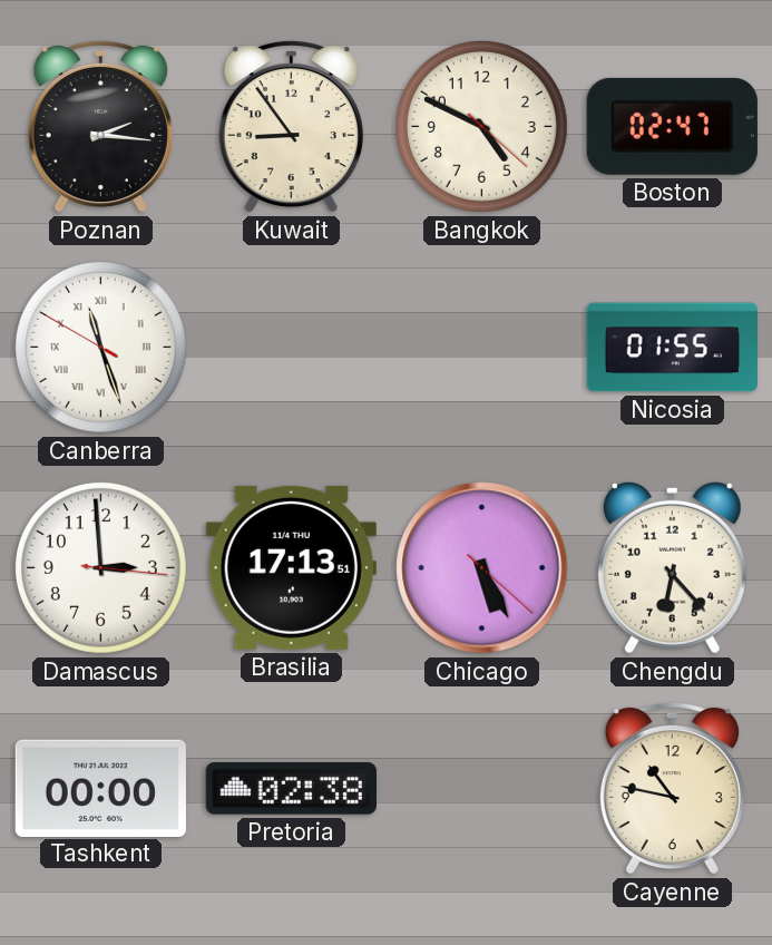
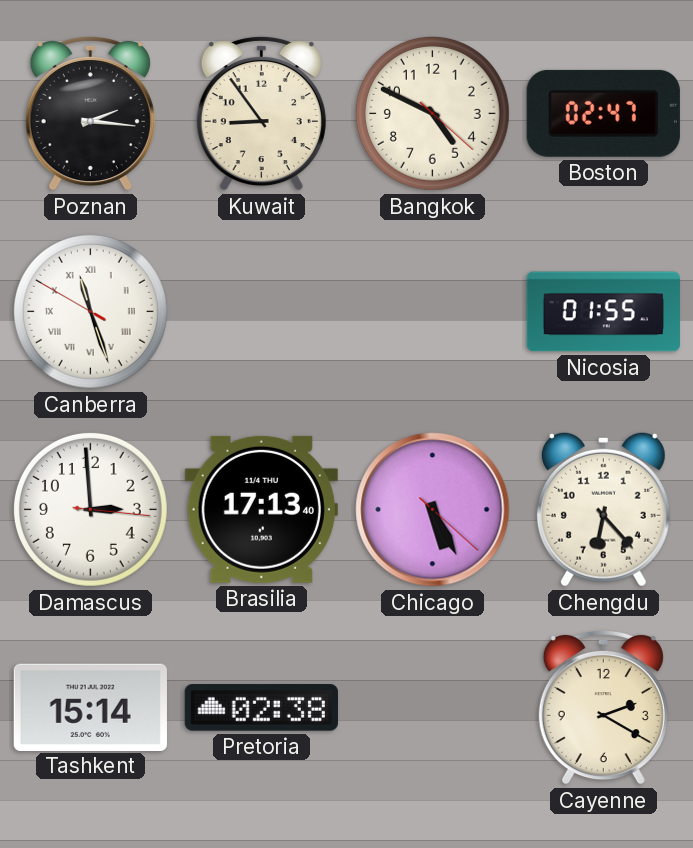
Brasilia: 17:13:51 -> 17:13:40
Tashkent: 00:00 -> 15:14
Cayenne: 10:47 -> 2:20
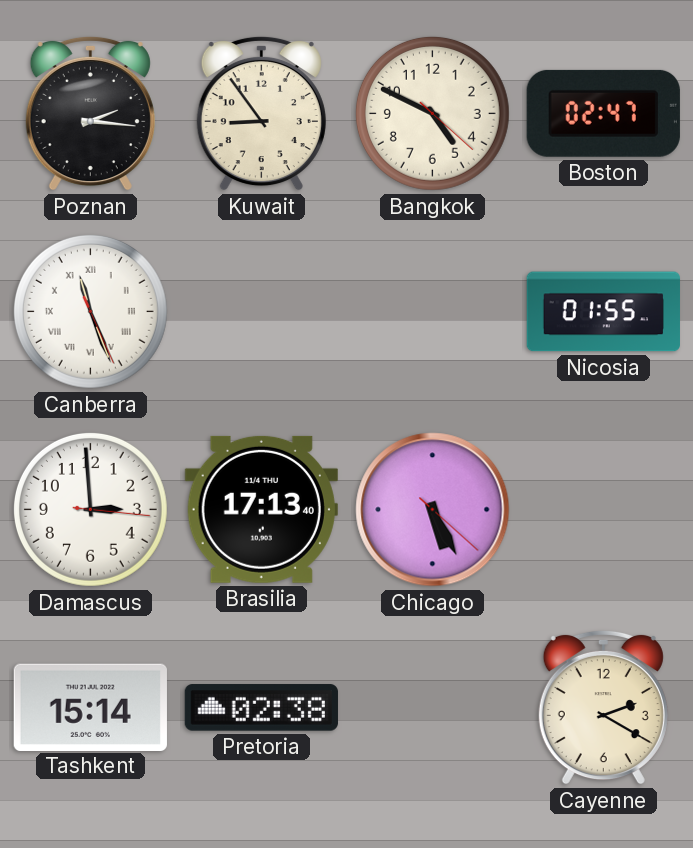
Canberra: 11:26:50 -> 11:26:26
Chengdu: 6:23 -> none
